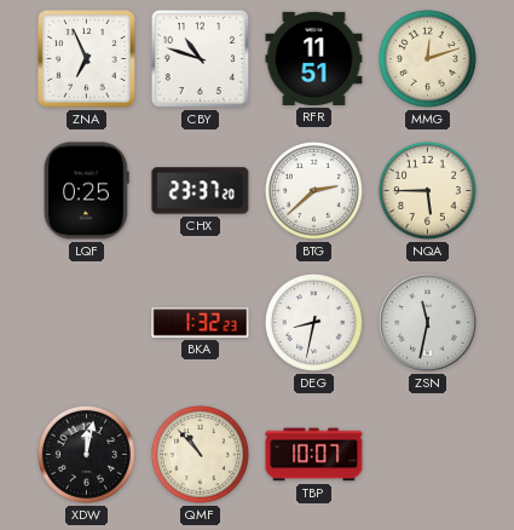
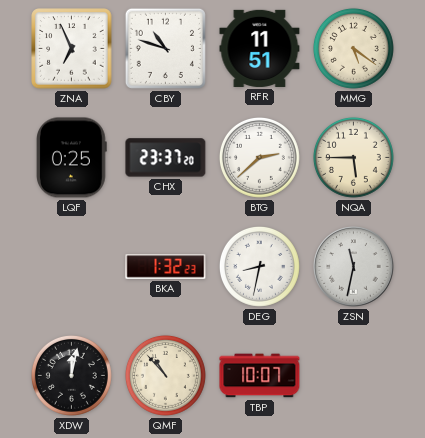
MMG: 12:12 -> 5:21
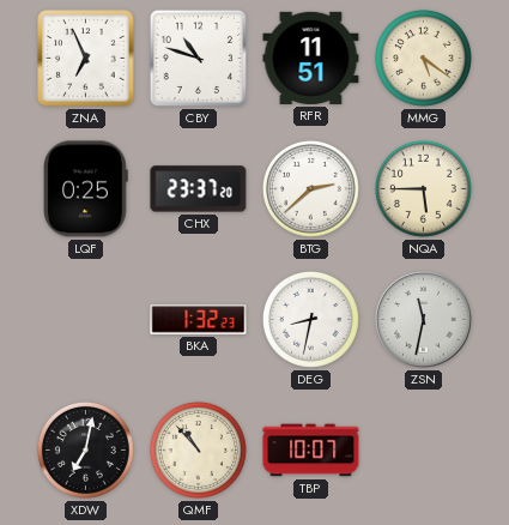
XDW: 12:02 -> 7:02
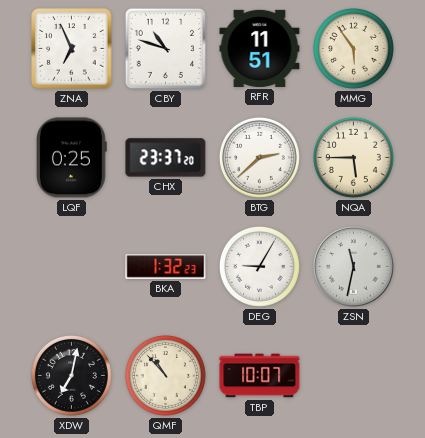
MMG: 5:21 -> 5:54
DEG: 8:32 -> 9:05
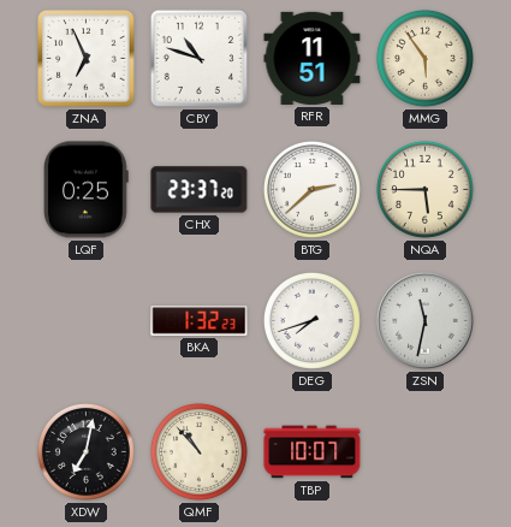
DEG: 9:05 -> 7:42
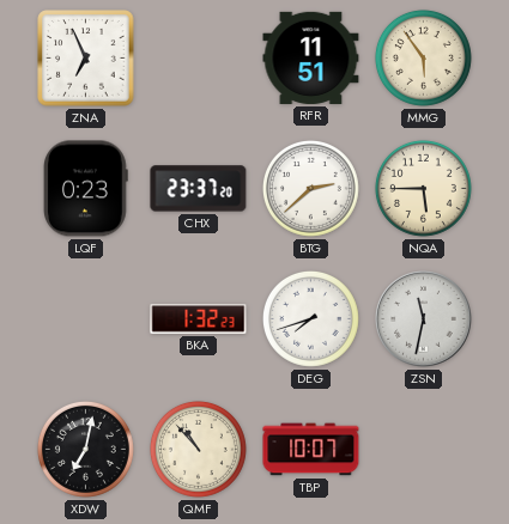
CBY: 10:48 -> none
LQF: 0:25 -> 0:23
